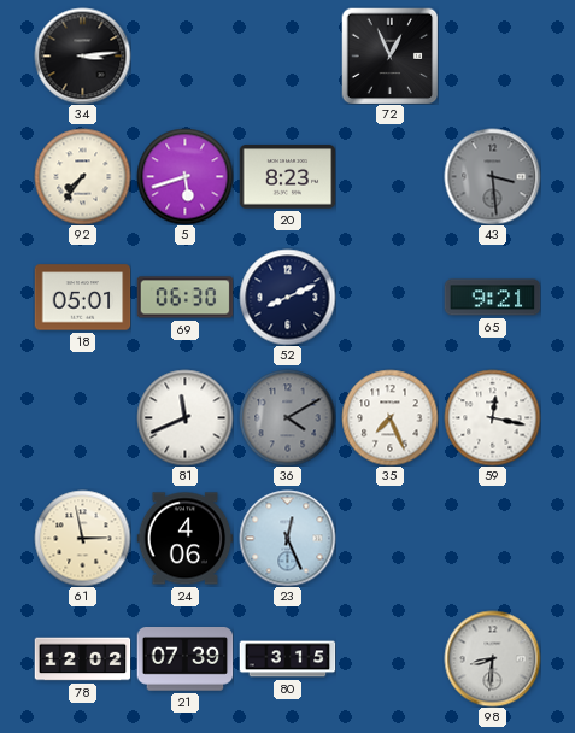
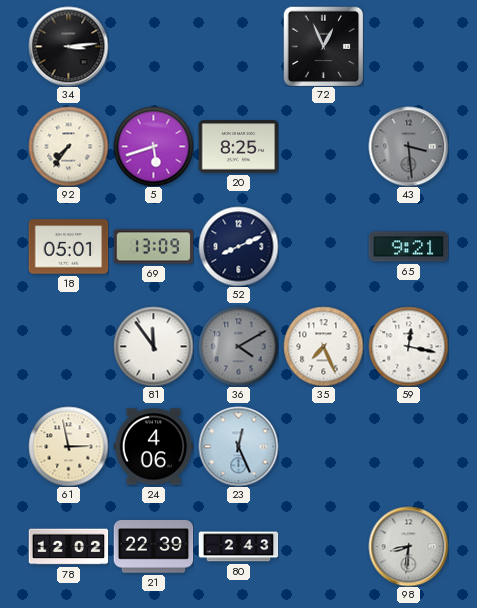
20: 8:23 -> 8:25
69: 06:30 -> 13:09
81: 11:41 -> 11:54
21: 07:39 -> 22:39
80: 3:15 -> 2:43
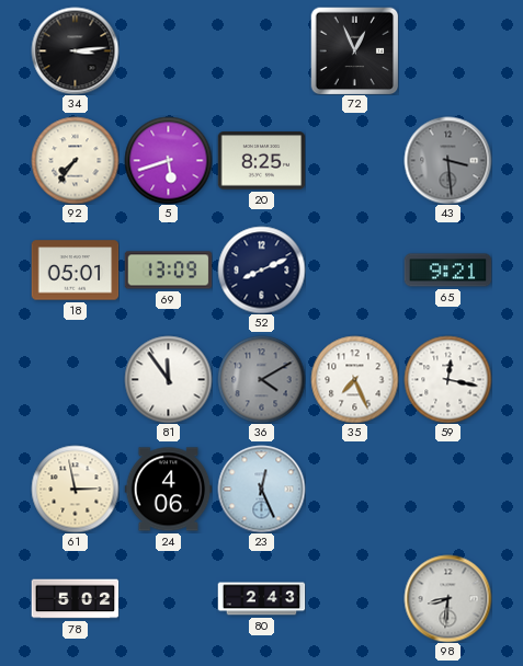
78: 12:02 -> 5:02
21: 22:39 -> none
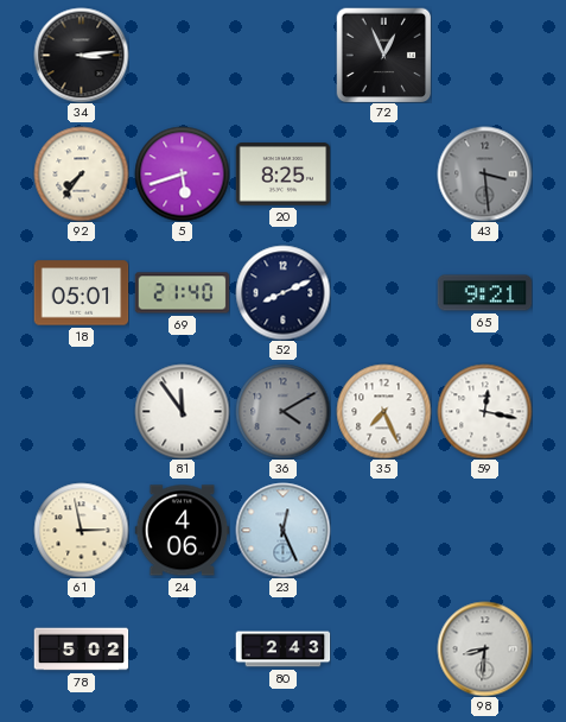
69: 13:09 -> 21:40
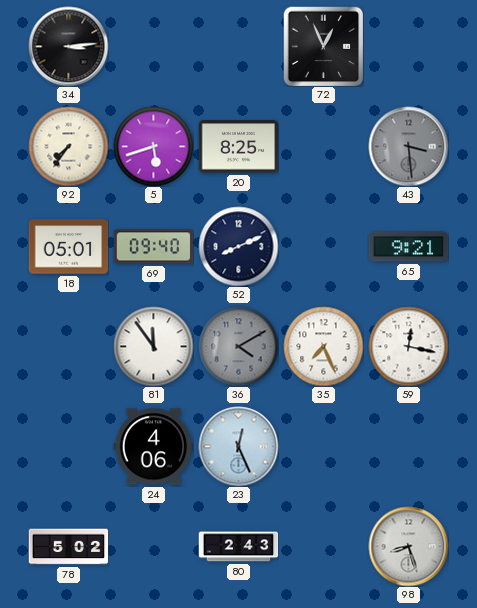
69: 21:40 -> 09:40
61: 2:58 -> none
98: 8:31 -> 8:27
